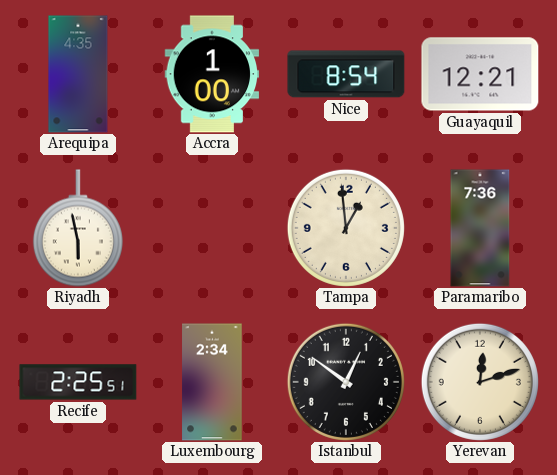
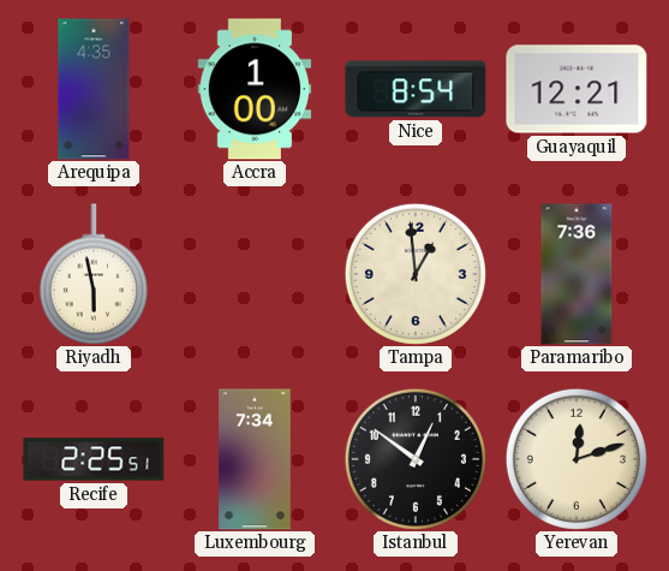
Luxembourg: 2:34 -> 7:34
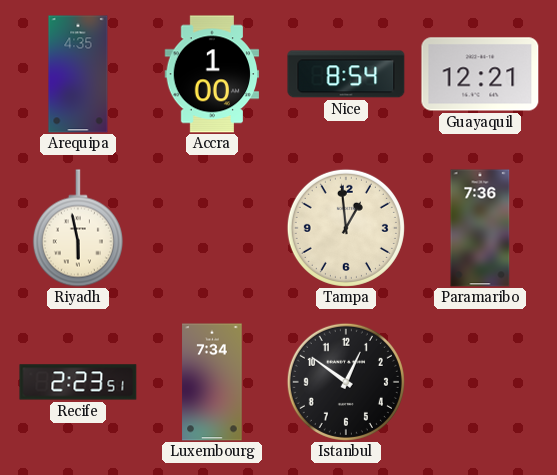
Recife: 2:25 -> 2:23
Yerevan: 12:12 -> none
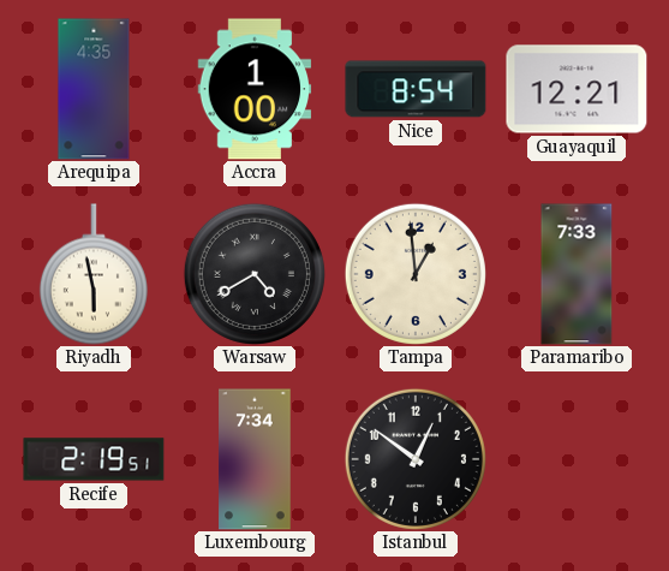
Warsaw: none -> 4:40
Paramaribo: 7:36 -> 7:33
Recife: 2:23 -> 2:19
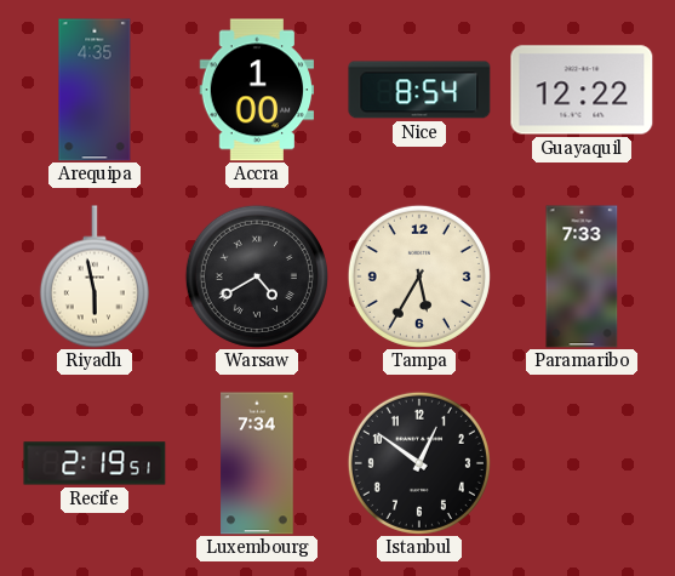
Guayaquil: 12:21 -> 12:22
Tampa: 12:59 -> 5:35
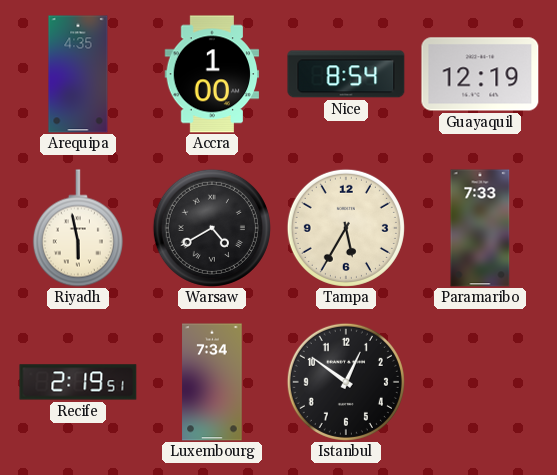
Guayaquil: 12:22 -> 12:19
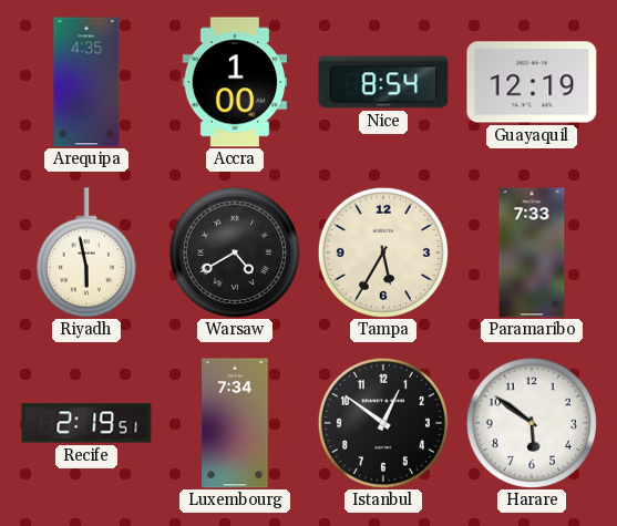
Harare: none -> 5:51
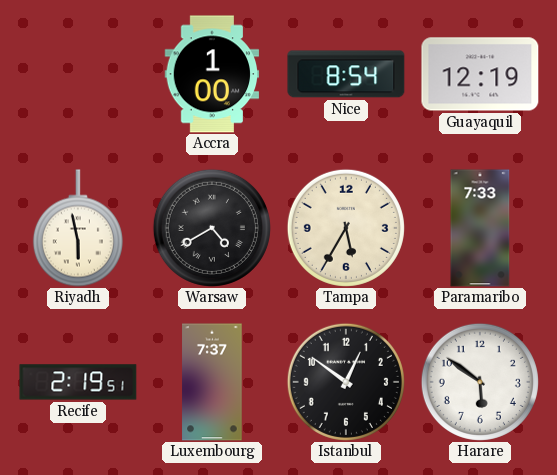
Arequipa: 4:35 -> none
Luxembourg: 7:34 -> 7:37
